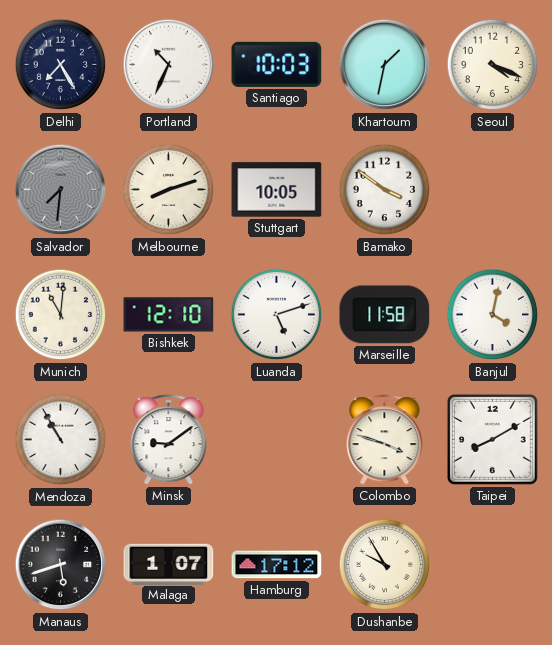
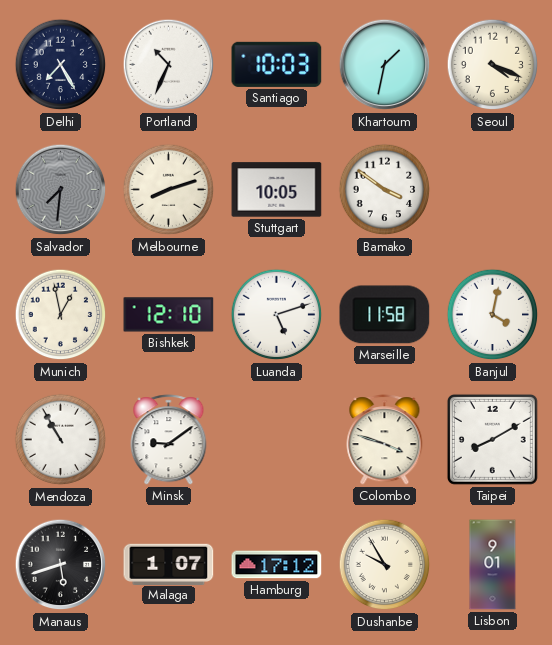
Munich: 11:01 -> 12:58
Lisbon: none -> 9:01
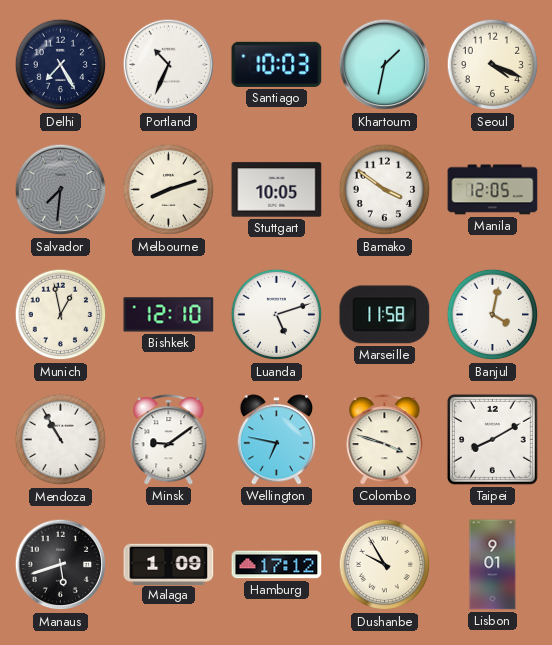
Manila: none -> 12:05
Wellington: none -> 6:47
Malaga: 1:07 -> 1:09
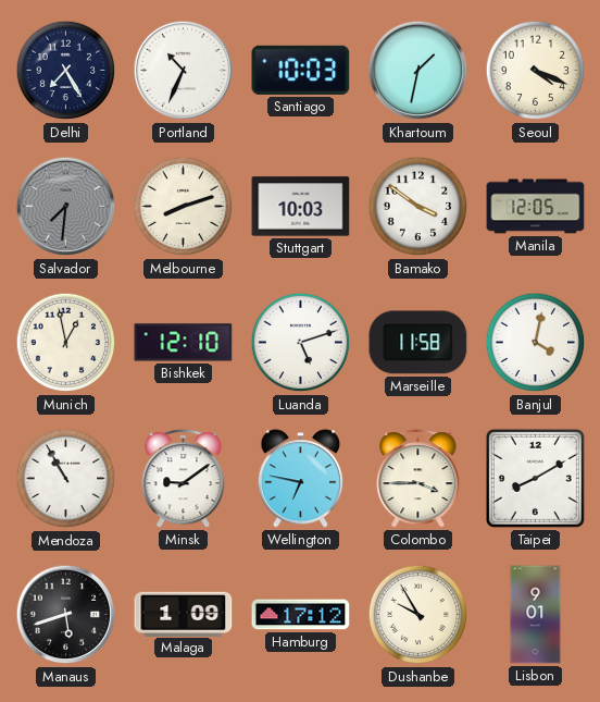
Stuttgart: 10:05 -> 10:03
Colombo: 3:48 -> 3:45
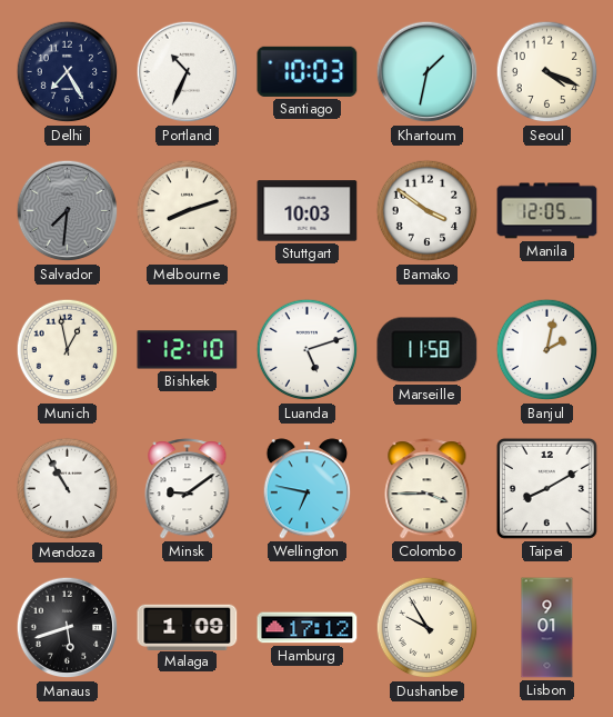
Banjul: 4:02 -> 2:02
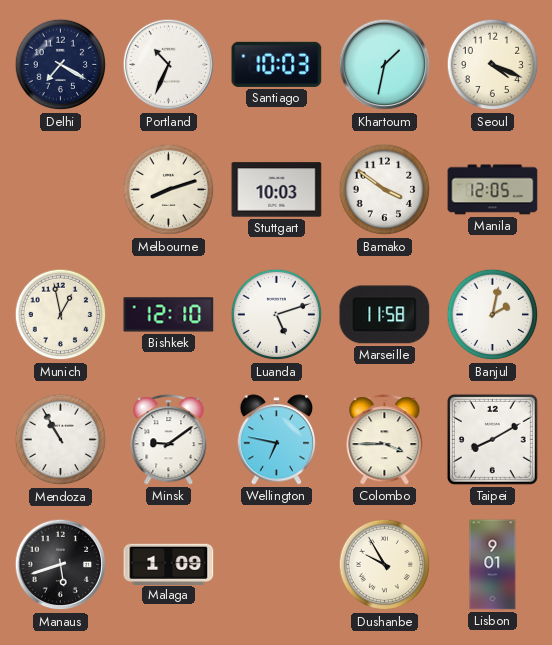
Delhi: 7:25 -> 7:20
Salvador: 7:31 -> none
Hamburg: 17:12 -> none
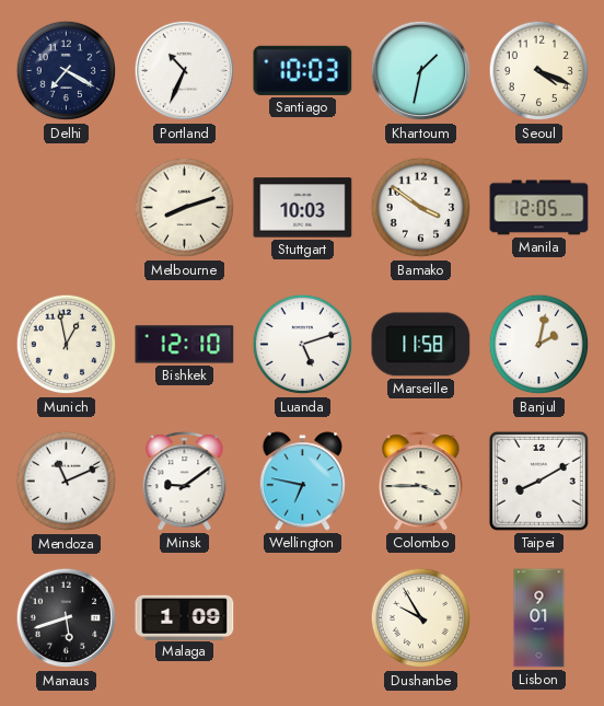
Mendoza: 10:55 -> 11:11
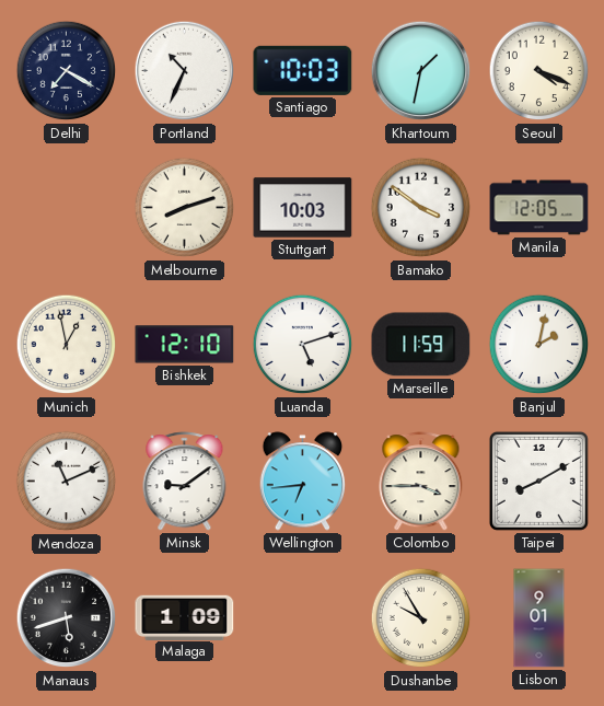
Marseille: 11:58 -> 11:59
Wellington: 6:47 -> 6:44
